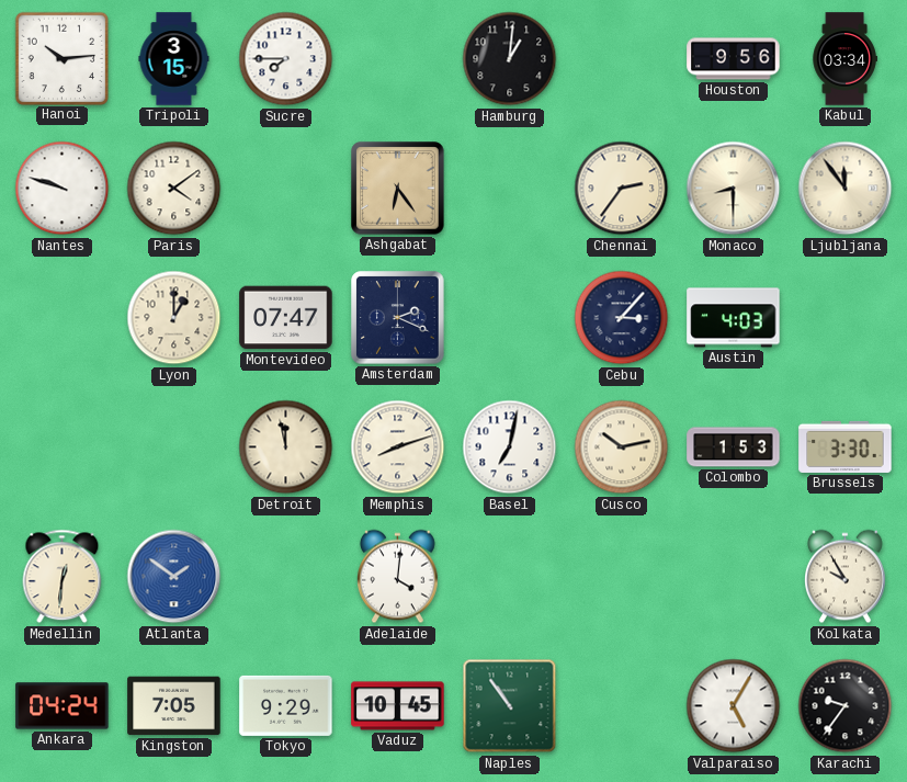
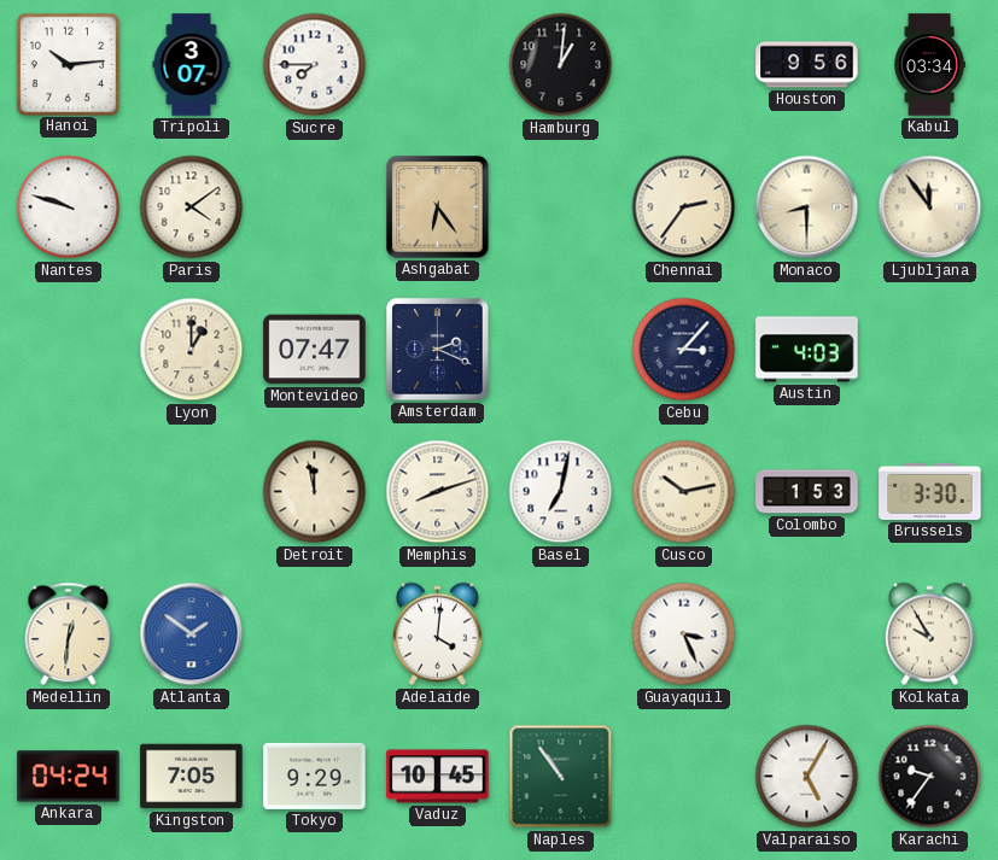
Tripoli: 3:15 -> 3:07
Guayaquil: none -> 3:26
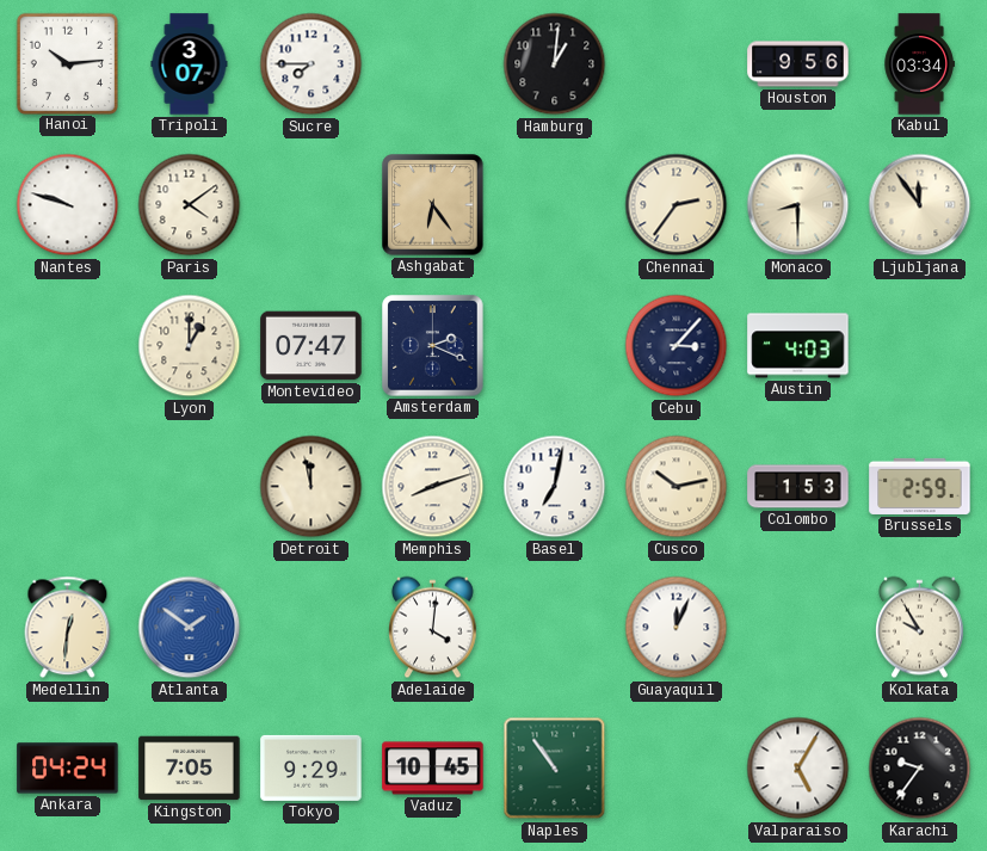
Brussels: 3:30 -> 2:59
Guayaquil: 3:26 -> 12:04
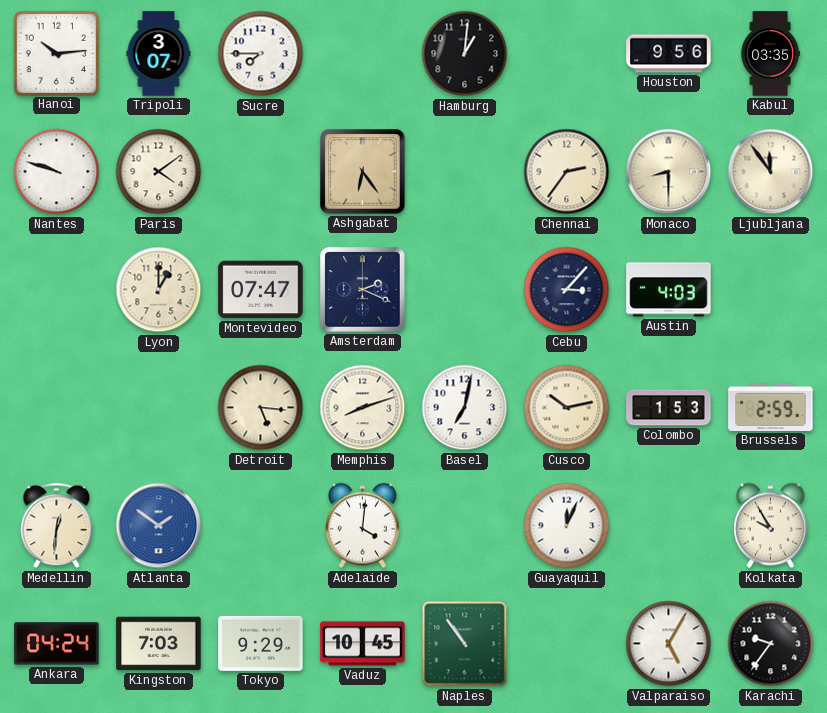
Kabul: 03:34 -> 03:35
Detroit: 11:58 -> 5:16
Kingston: 7:05 -> 7:03
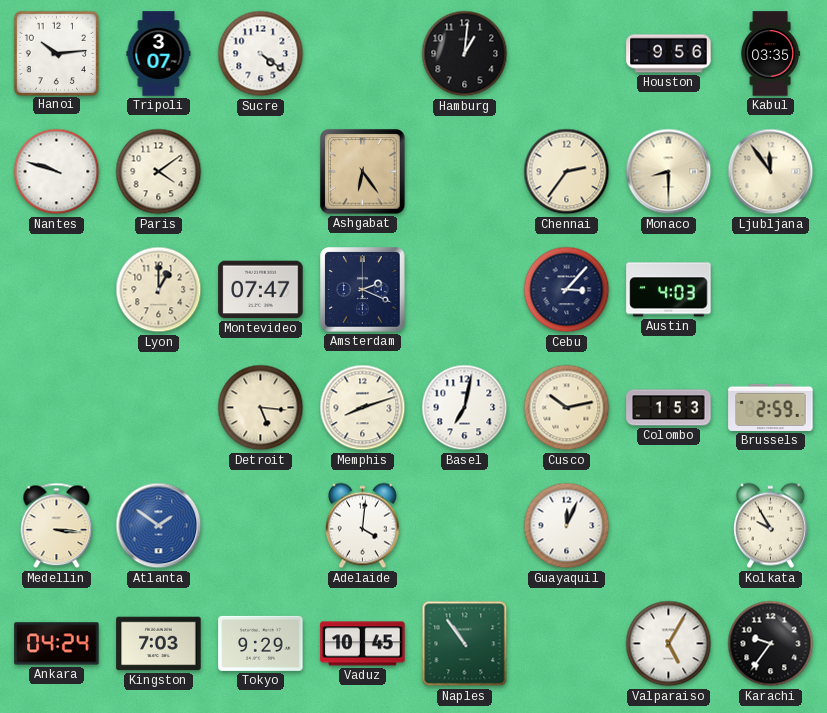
Sucre: 7:45 -> 4:21
Medellin: 12:31 -> 3:16
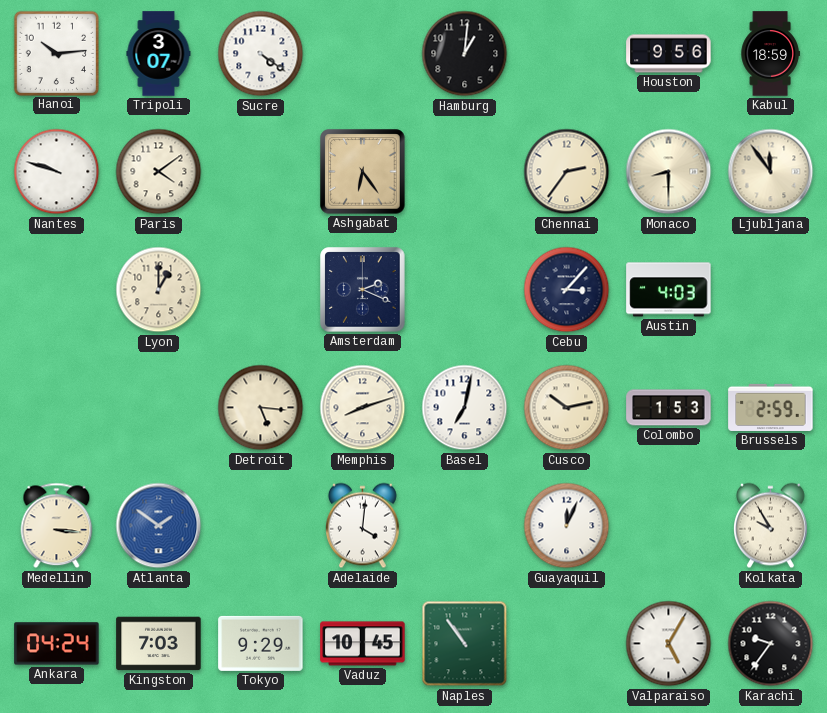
Kabul: 03:35 -> 18:59
Montevideo: 07:47 -> none
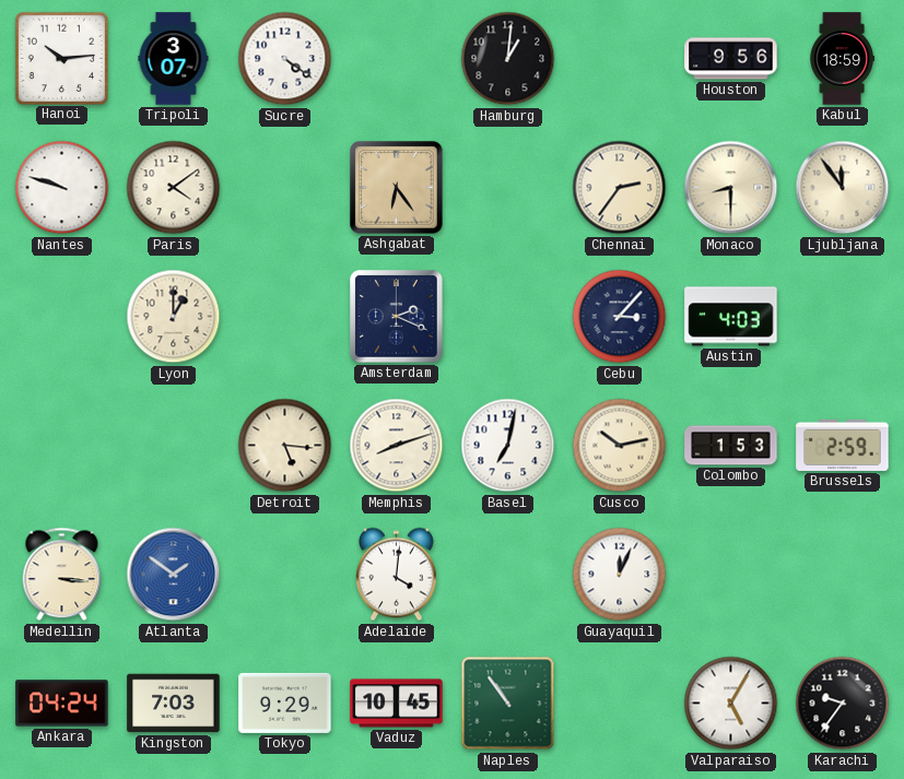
Kolkata: 9:55 -> none
